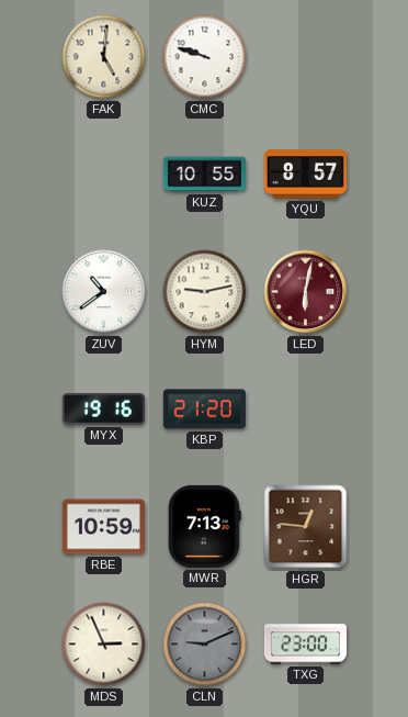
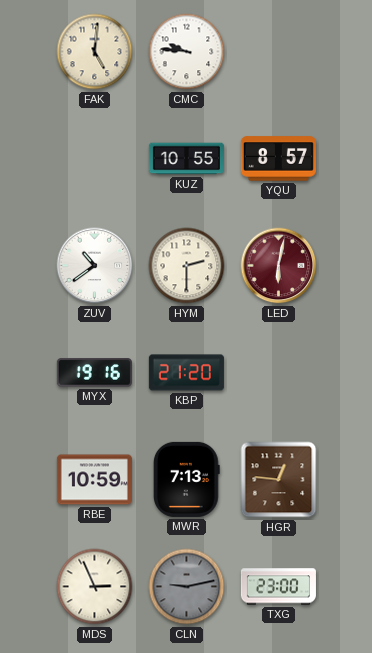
CMC: 9:48 -> 9:46
HYM: 9:13 -> 2:30
CLN: 9:11 -> 9:13
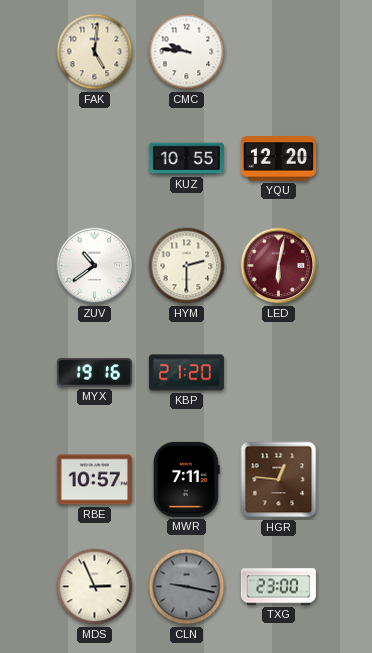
YQU: 8:57 -> 12:20
RBE: 10:59 -> 10:57
MWR: 7:13 -> 7:11
CLN: 9:13 -> 9:17
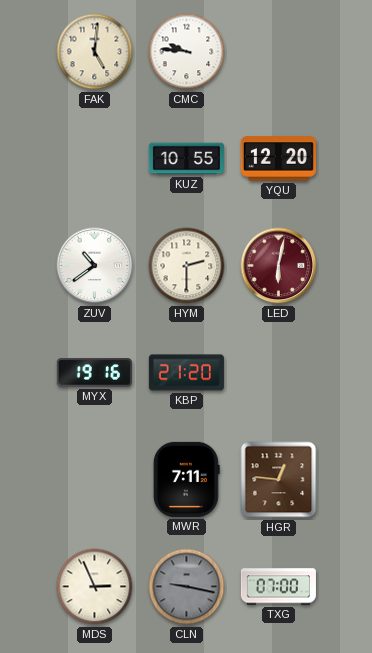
RBE: 10:57 -> none
TXG: 23:00 -> 07:00
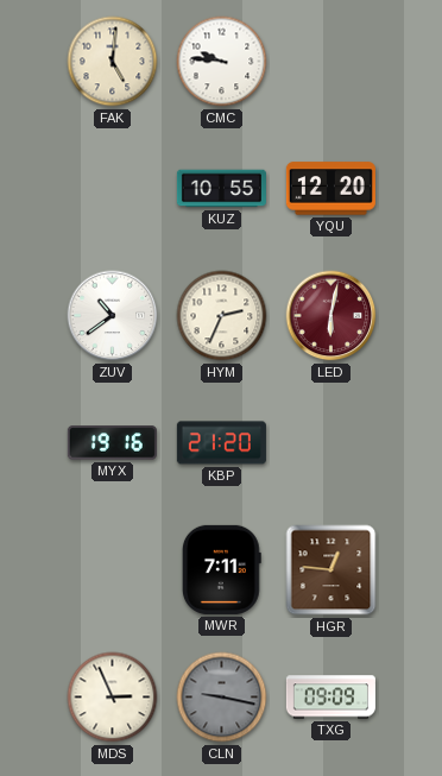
HYM: 2:30 -> 2:34
TXG: 07:00 -> 09:09
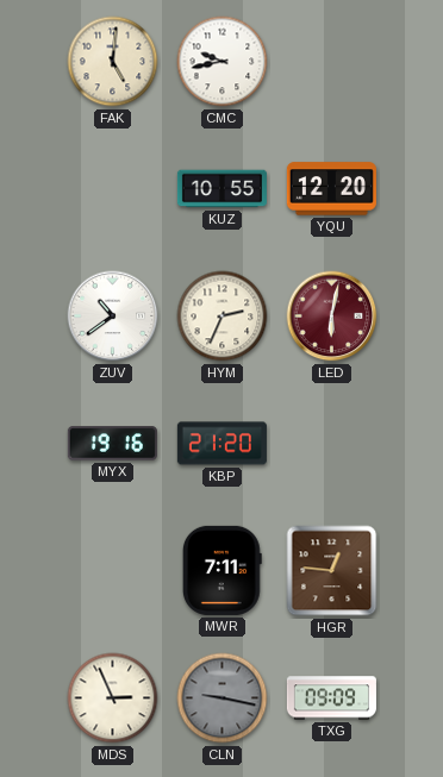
CMC: 9:46 -> 9:43
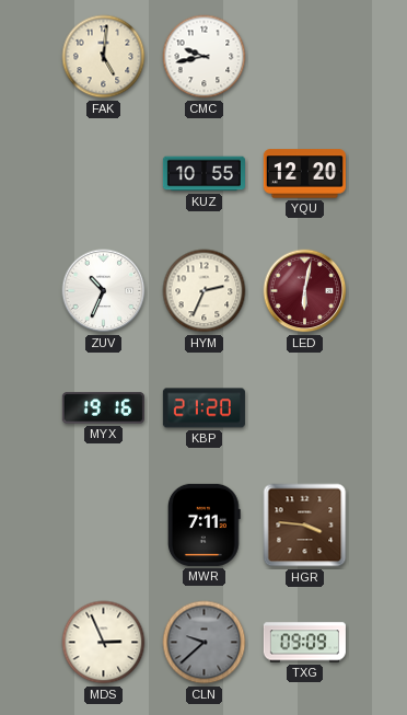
ZUV: 10:39 -> 10:34
HGR: 12:46 -> 3:46
CLN: 9:17 -> 9:38
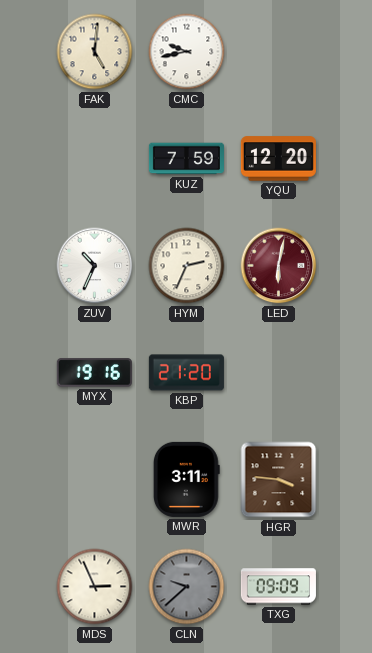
KUZ: 10:55 -> 7:59
MWR: 7:11 -> 3:11
